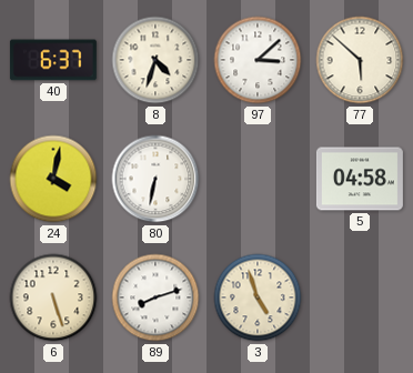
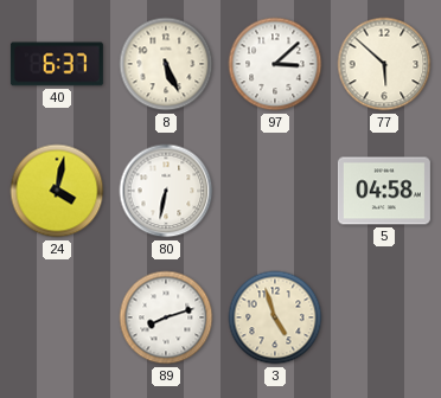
8: 4:33 -> 5:26
6: 5:27 -> none
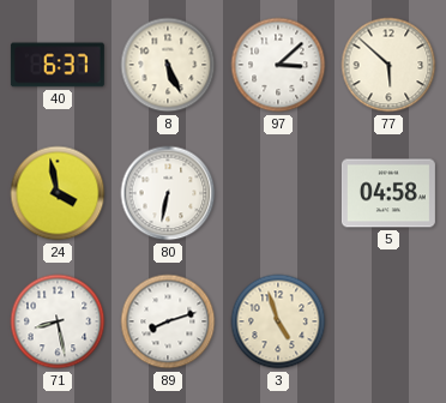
24: 4:02 -> 3:58
71: none -> 8:28
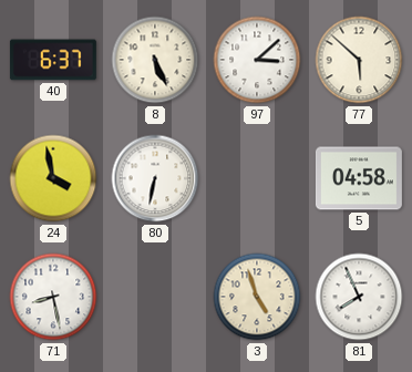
89: 8:12 -> none
81: none -> 7:56
